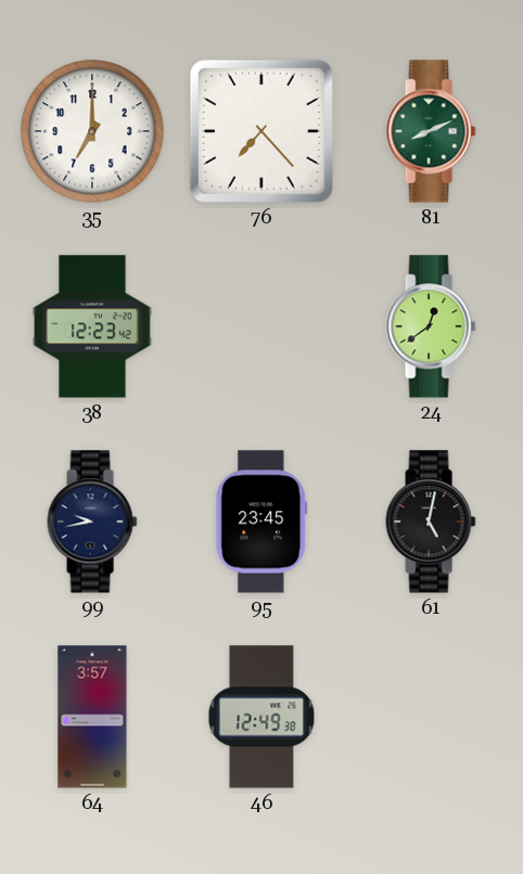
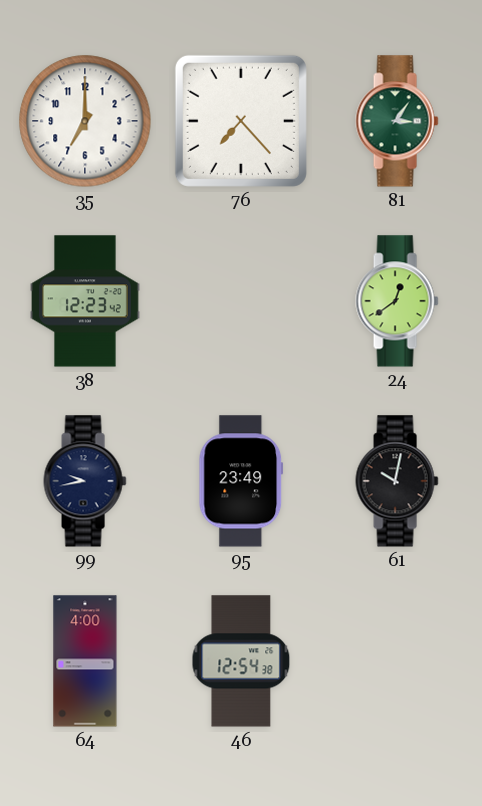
81: 8:11 -> 3:06
95: 23:45 -> 23:49
61: 5:02 -> 10:02
64: 3:57 -> 4:00
46: 12:49 -> 12:54
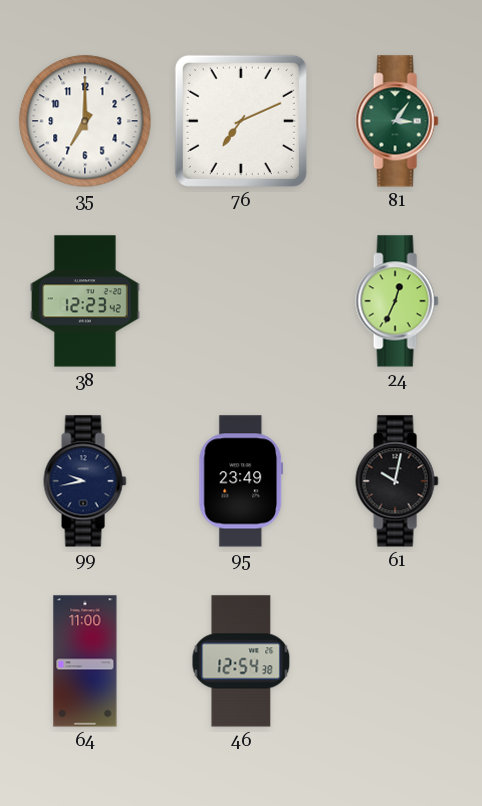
76: 7:23 -> 7:11
24: 12:39 -> 12:34
64: 4:00 -> 11:00
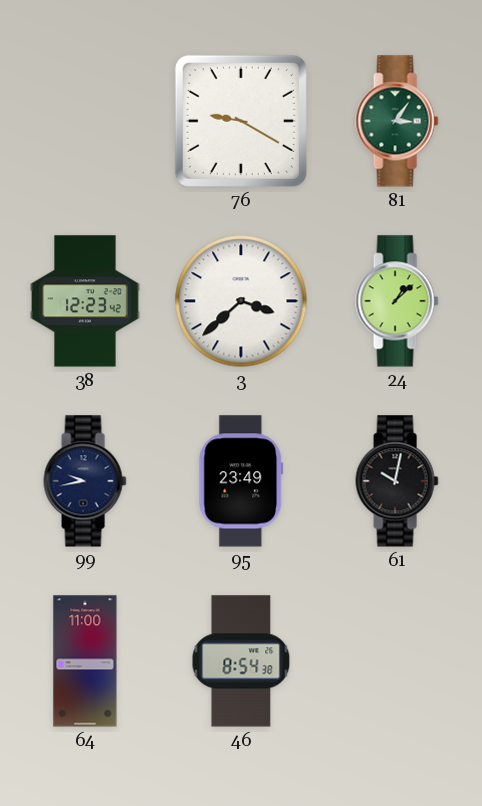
35: 7:00 -> none
76: 7:11 -> 9:20
3: none -> 3:38
24: 12:34 -> 1:08
46: 12:54 -> 8:54
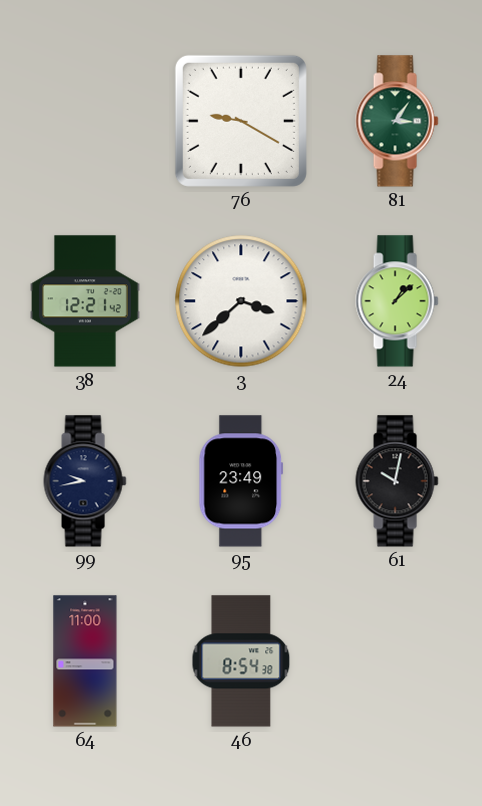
38: 12:23 -> 12:21
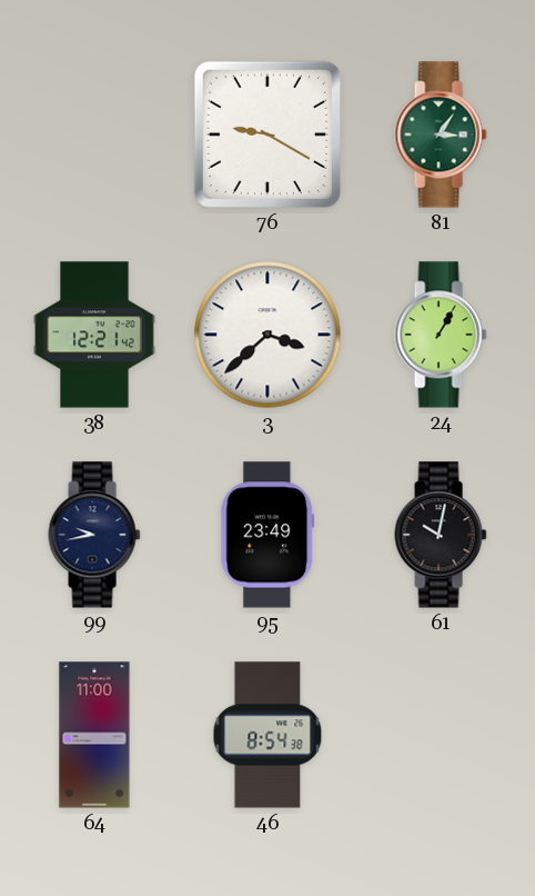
24: 1:08 -> 1:05
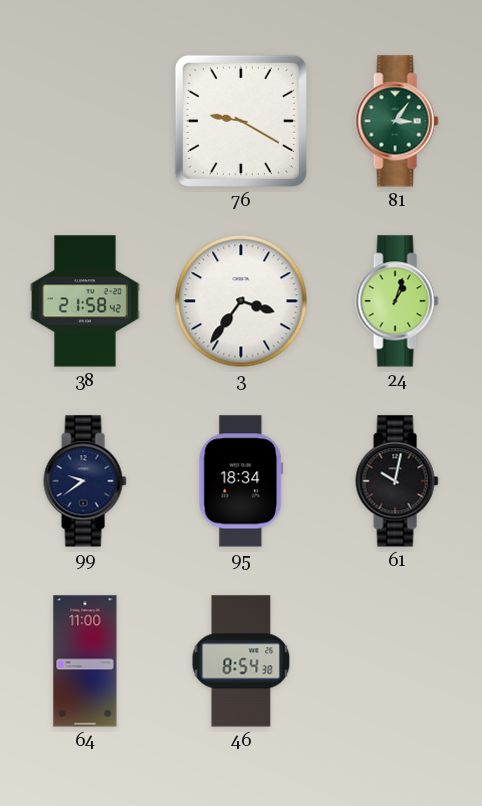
38: 12:21 -> 21:58
3: 3:38 -> 3:36
24: 1:05 -> 1:03
99: 9:43 -> 9:39
95: 23:49 -> 18:34
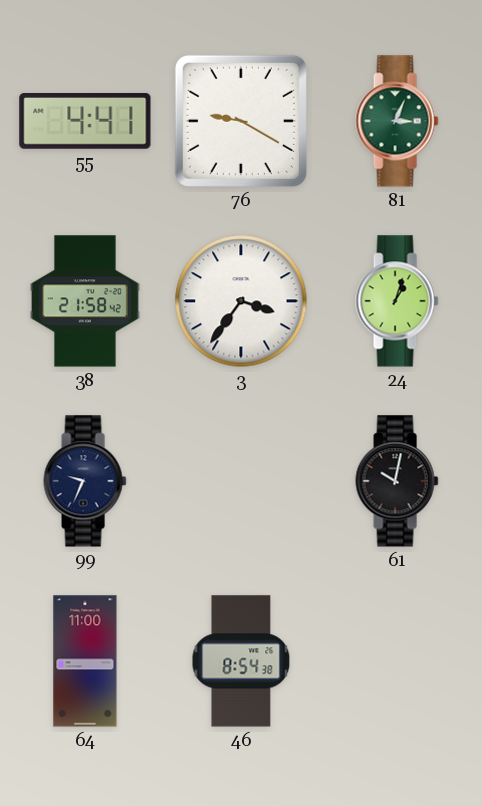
55: none -> 4:41
81: 3:06 -> 3:04
99: 9:39 -> 9:34
95: 18:34 -> none
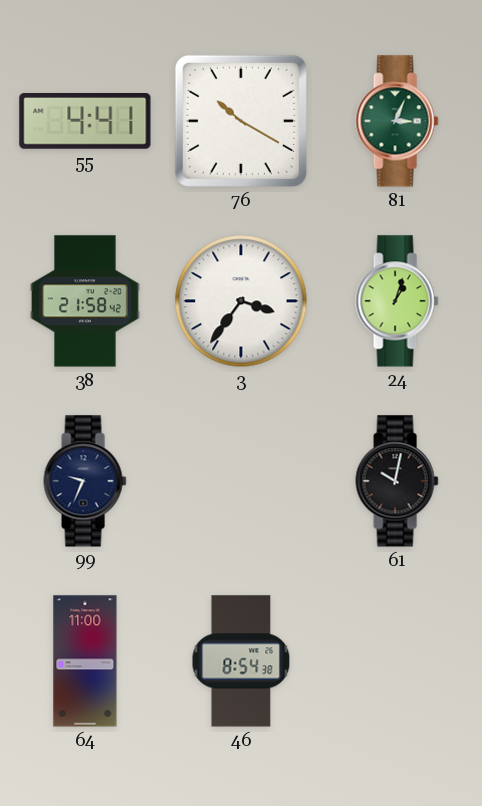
76: 9:20 -> 10:20
